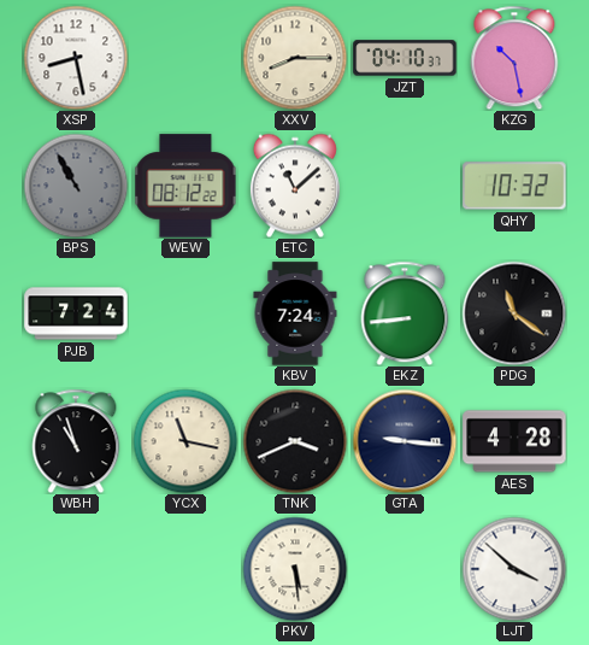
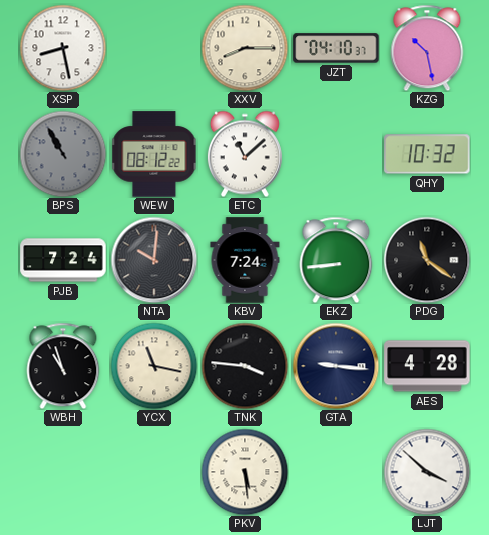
NTA: none -> 10:01
TNK: 3:41 -> 3:46
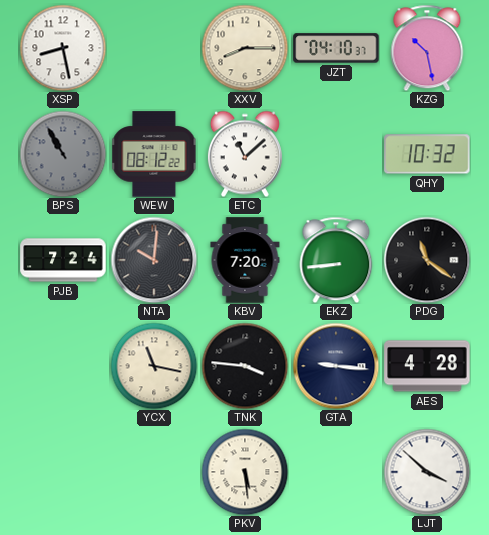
KBV: 7:24 -> 7:20
WBH: 10:57 -> none
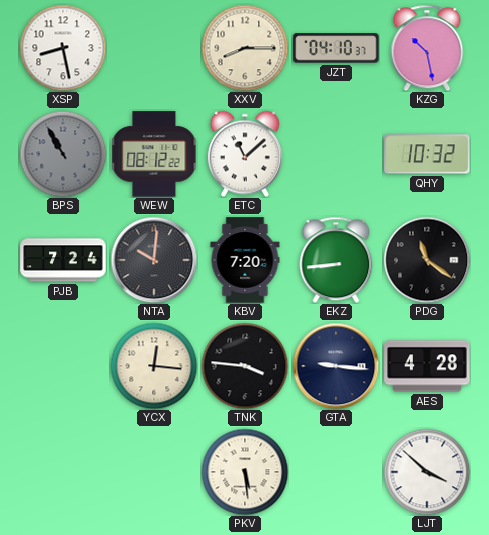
YCX: 11:17 -> 12:16
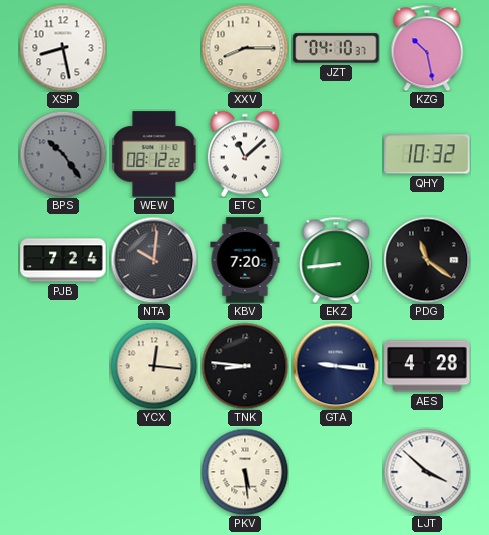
BPS: 10:55 -> 10:24
TNK: 3:46 -> 8:46
